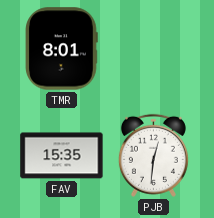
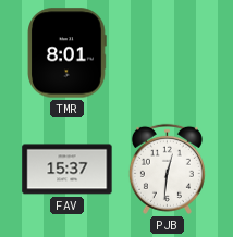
FAV: 15:35 -> 15:37
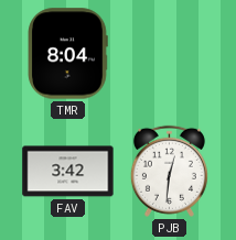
TMR: 8:01 -> 8:04
FAV: 15:37 -> 3:42
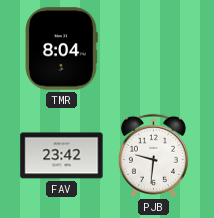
FAV: 3:42 -> 23:42
PJB: 12:31 -> 9:31
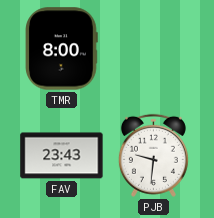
TMR: 8:04 -> 8:00
FAV: 23:42 -> 23:43
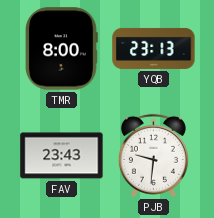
YQB: none -> 23:13
